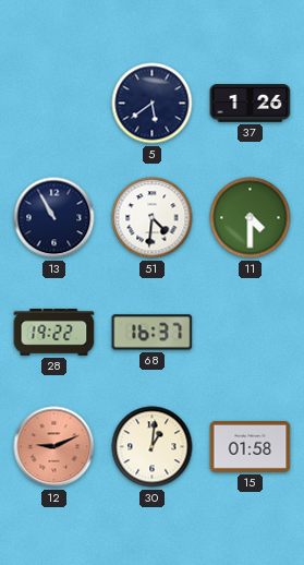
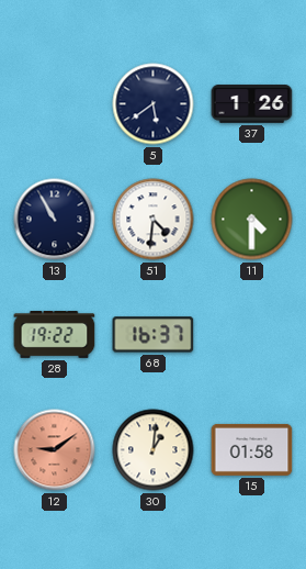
12: 9:11 -> 9:09
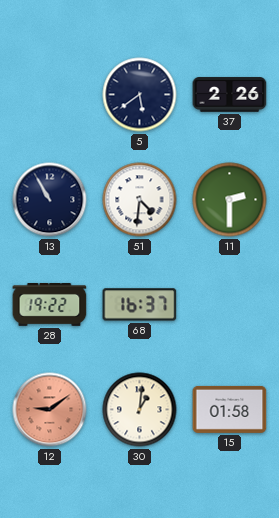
37: 1:26 -> 2:26
11: 4:30 -> 2:30
